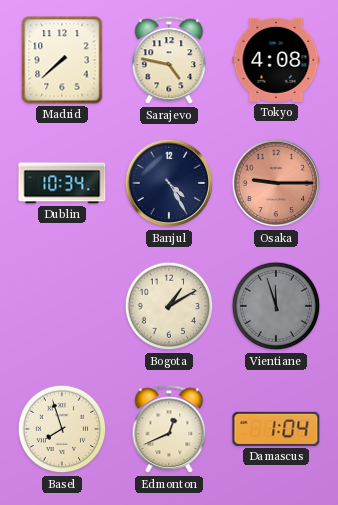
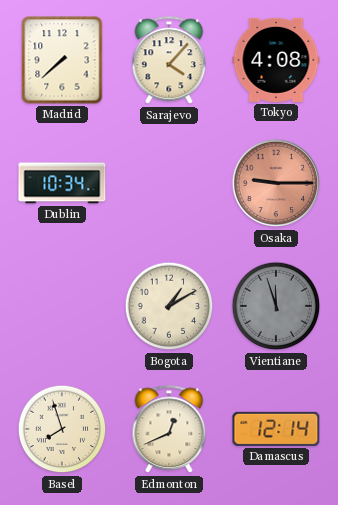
Sarajevo: 4:47 -> 4:07
Banjul: 4:25 -> none
Damascus: 1:04 -> 12:14
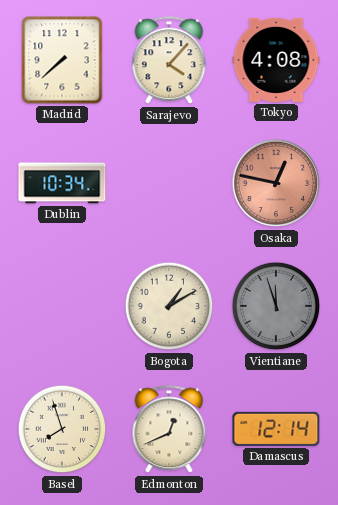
Osaka: 9:15 -> 12:47
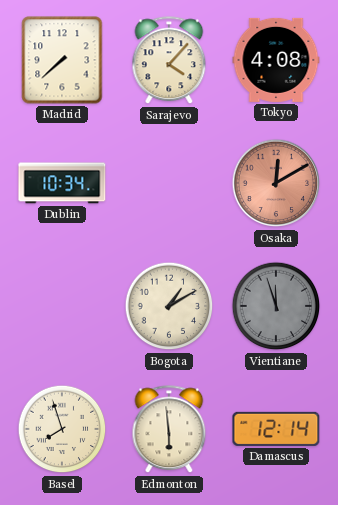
Osaka: 12:47 -> 12:10
Edmonton: 12:41 -> 5:59
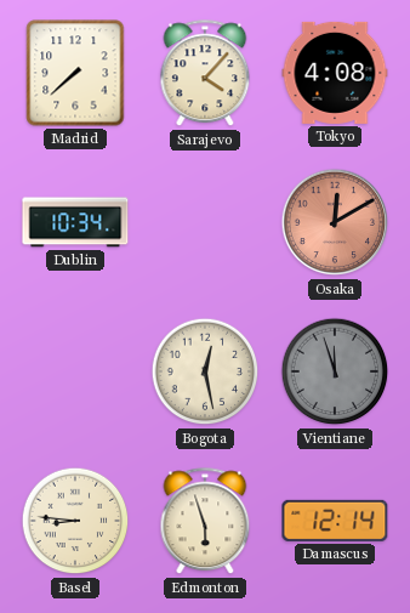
Bogota: 1:10 -> 12:28
Basel: 7:57 -> 8:46
Edmonton: 5:59 -> 5:57
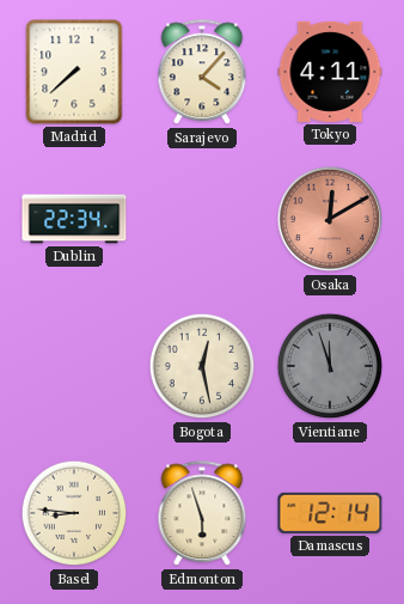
Tokyo: 4:08 -> 4:11
Dublin: 10:34 -> 22:34
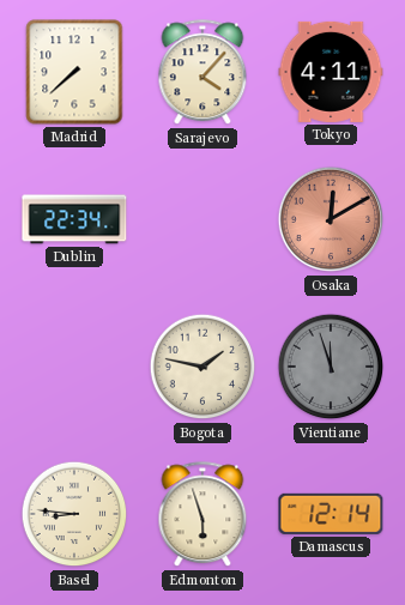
Bogota: 12:28 -> 1:47
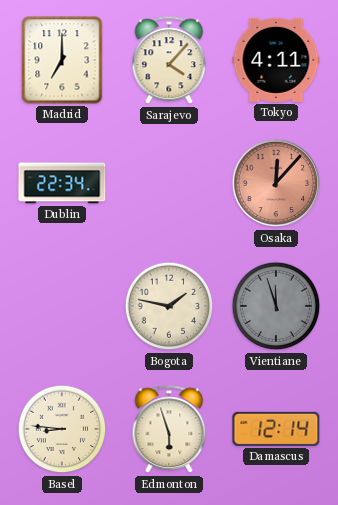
Madrid: 7:38 -> 7:00
Osaka: 12:10 -> 12:07
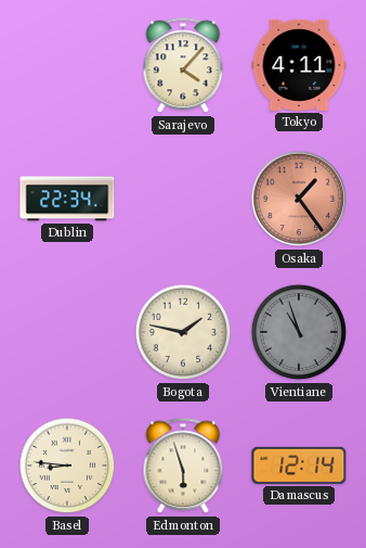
Madrid: 7:00 -> none
Osaka: 12:07 -> 1:24
Vientiane: 11:57 -> 10:57
